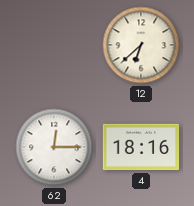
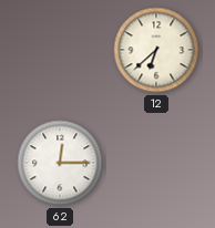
4: 18:16 -> none
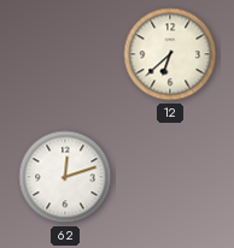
62: 12:15 -> 12:12
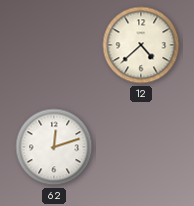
12: 6:38 -> 4:38
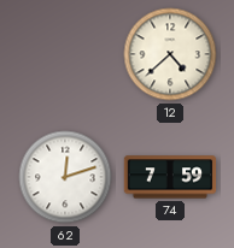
74: none -> 7:59
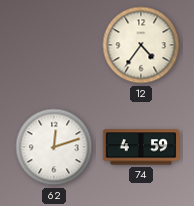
12: 4:38 -> 4:36
74: 7:59 -> 4:59
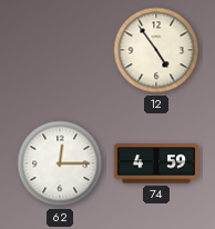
12: 4:36 -> 4:54
62: 12:12 -> 12:15
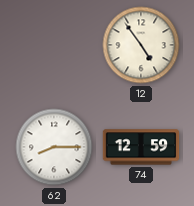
62: 12:15 -> 8:15
74: 4:59 -> 12:59
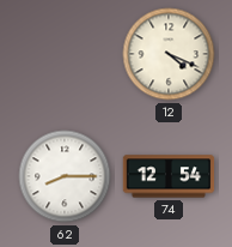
12: 4:54 -> 4:19
74: 12:59 -> 12:54
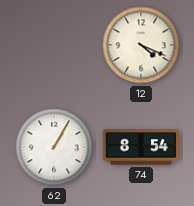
62: 8:15 -> 1:05
74: 12:54 -> 8:54
